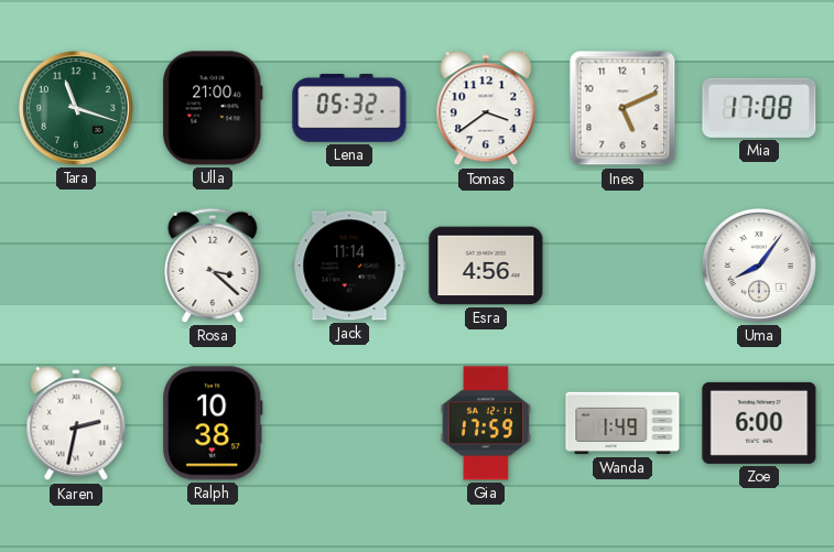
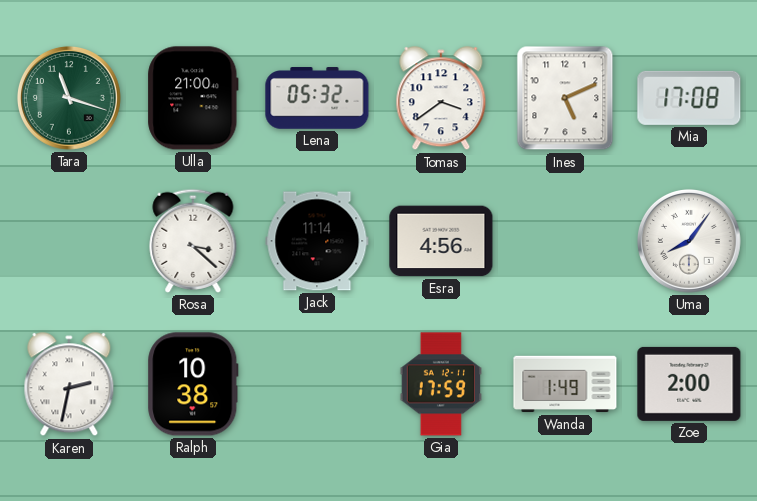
Zoe: 6:00 -> 2:00
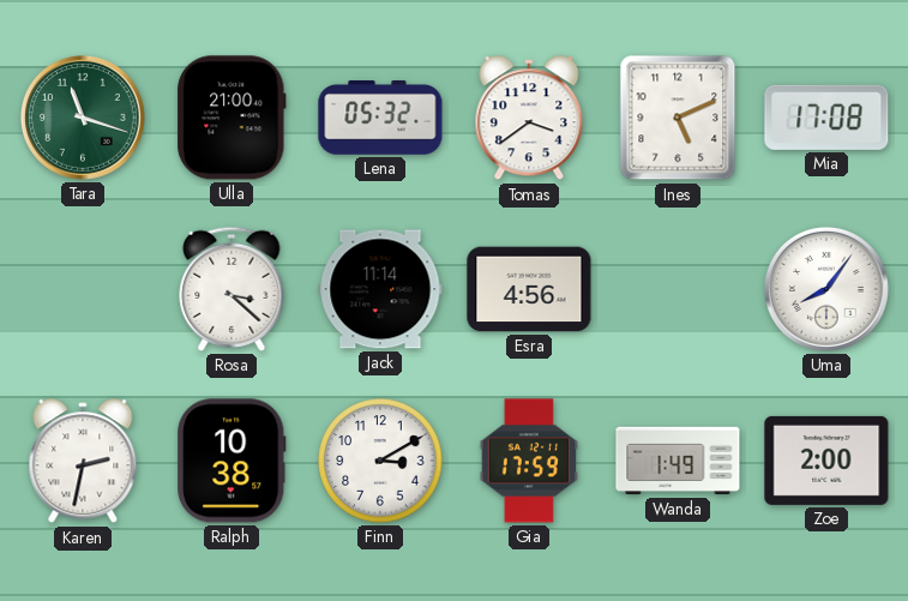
Finn: none -> 3:10
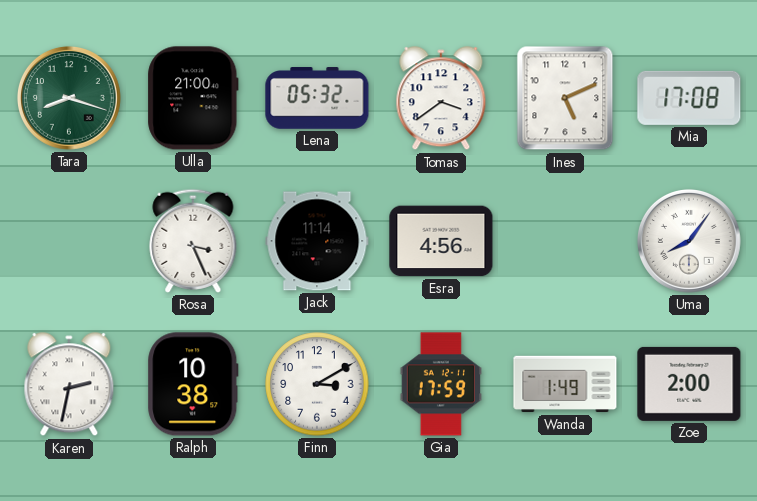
Tara: 11:18 -> 8:18
Rosa: 3:22 -> 3:26
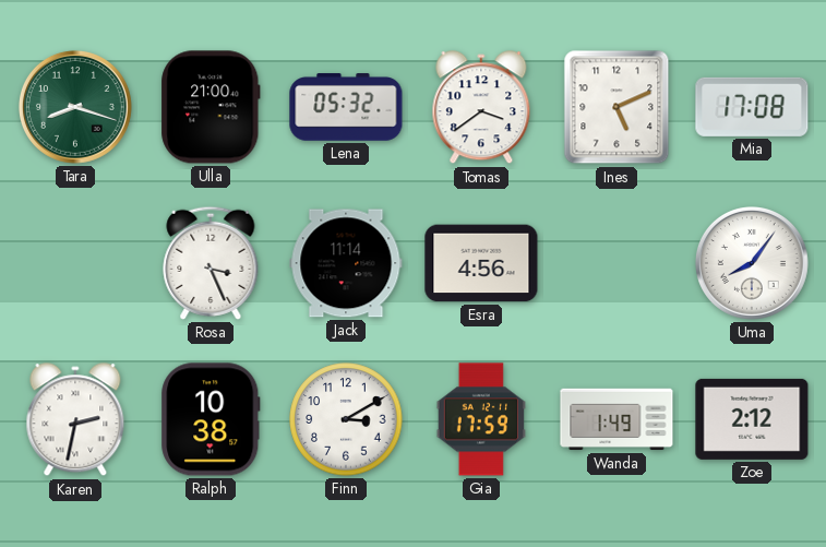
Zoe: 2:00 -> 2:12
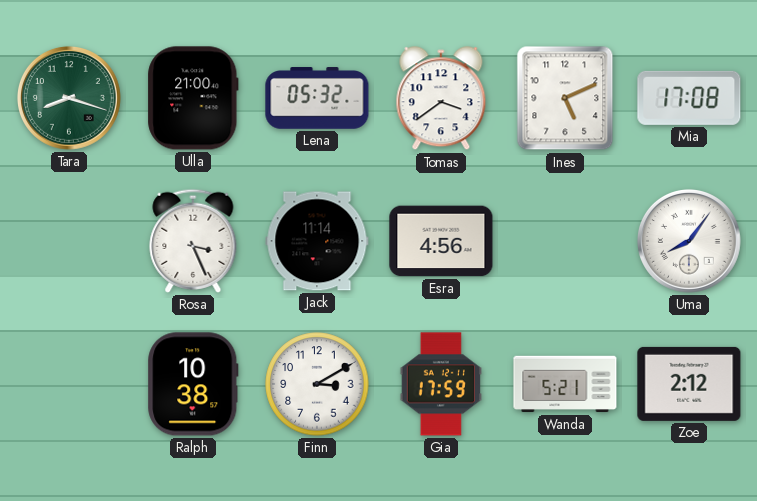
Karen: 2:32 -> none
Wanda: 1:49 -> 5:21
